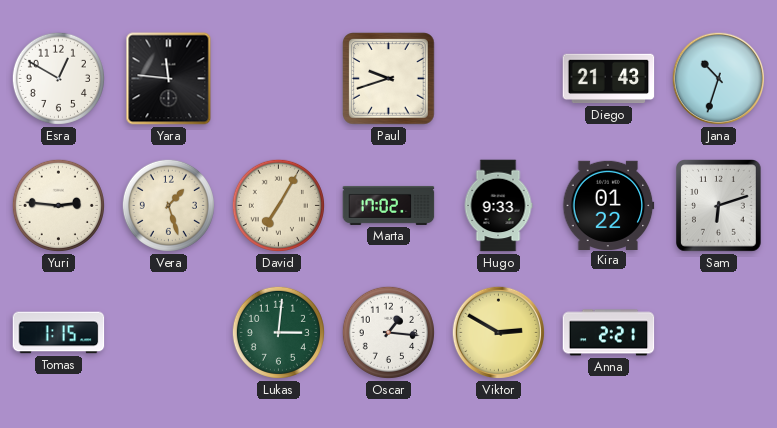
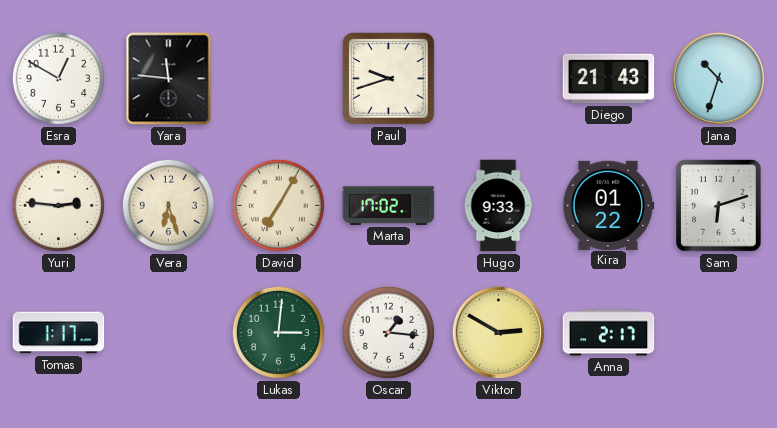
Vera: 1:27 -> 6:27
Tomas: 1:15 -> 1:17
Anna: 2:21 -> 2:17
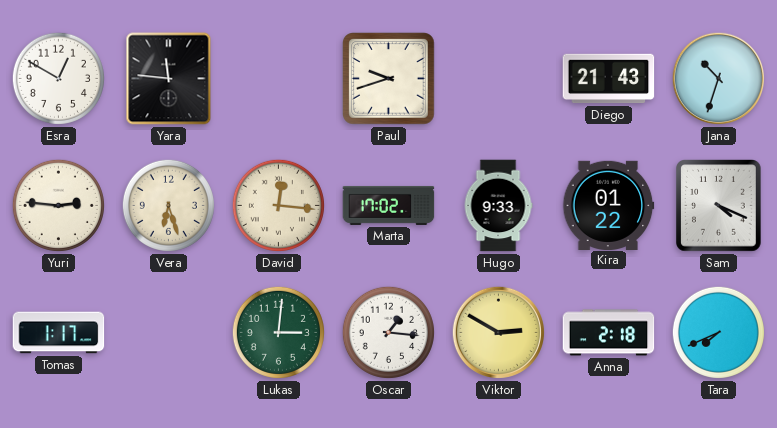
David: 7:05 -> 12:16
Sam: 6:12 -> 4:19
Anna: 2:17 -> 2:18
Tara: none -> 7:41
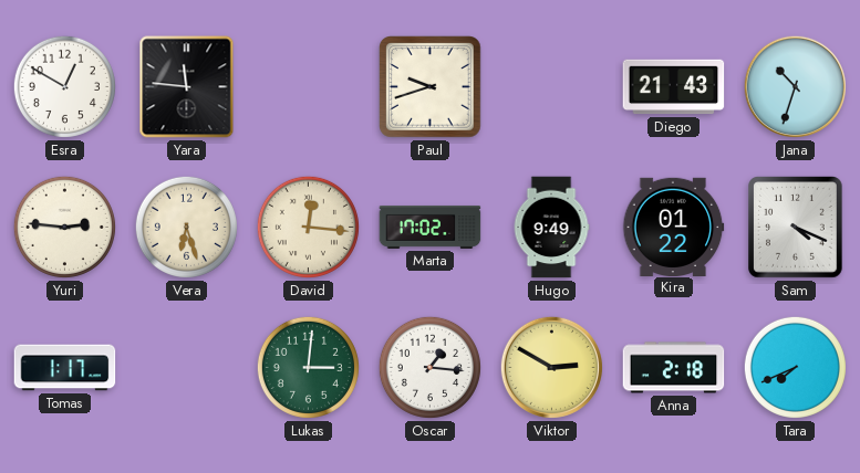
Hugo: 9:33 -> 9:49
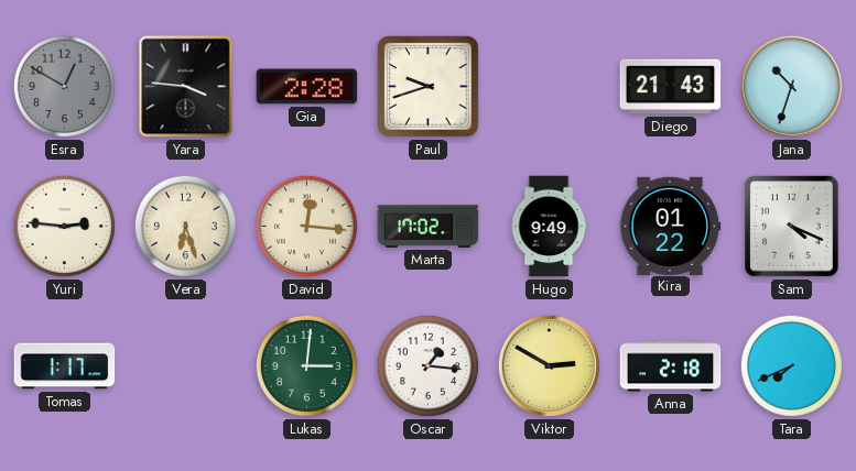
Esra dial: white -> grey
Yara: 11:46 -> 3:46
Gia: none -> 2:28
